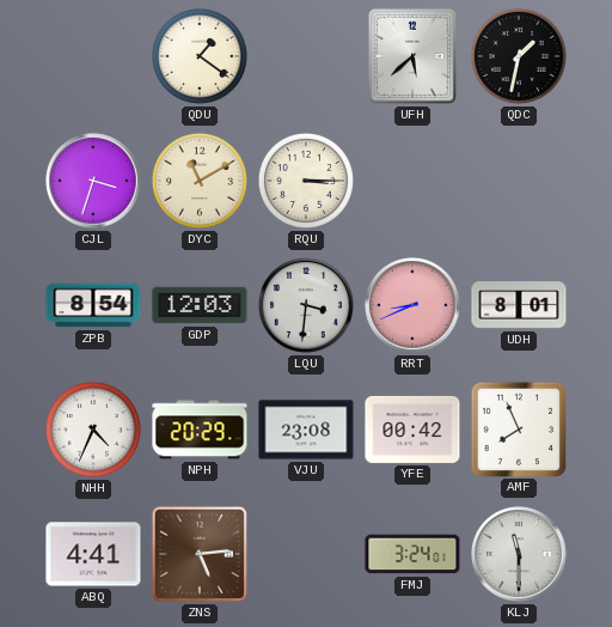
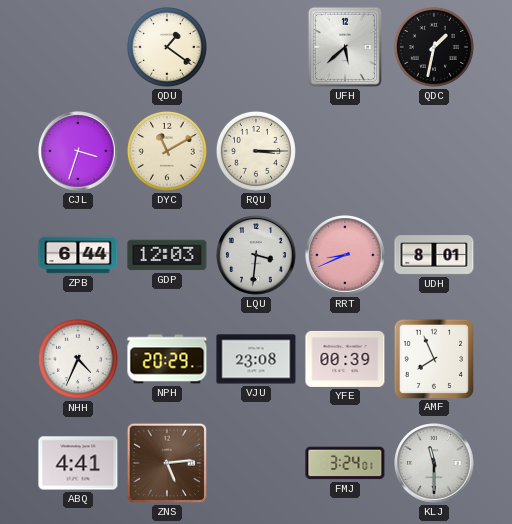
ZPB: 8:54 -> 6:44
YFE: 00:42 -> 00:39
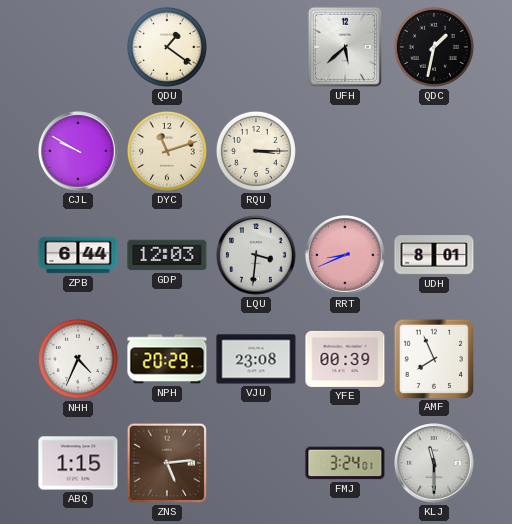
CJL: 3:33 -> 9:50
DYC: 11:10 -> 11:12
ABQ: 4:41 -> 1:15
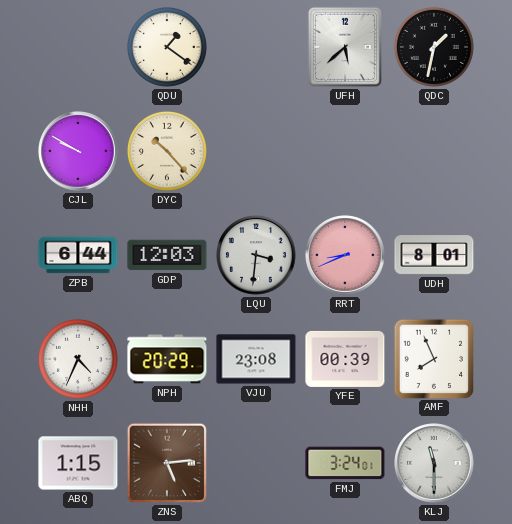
DYC: 11:12 -> 10:23
RQU: 3:15 -> none
